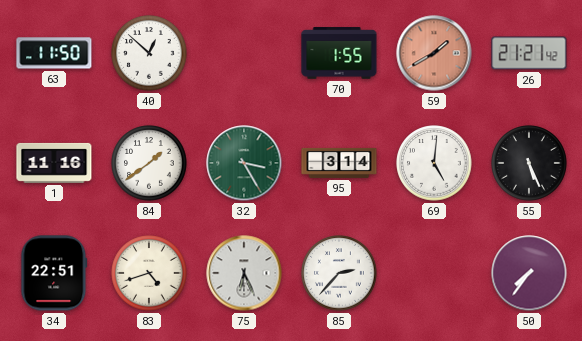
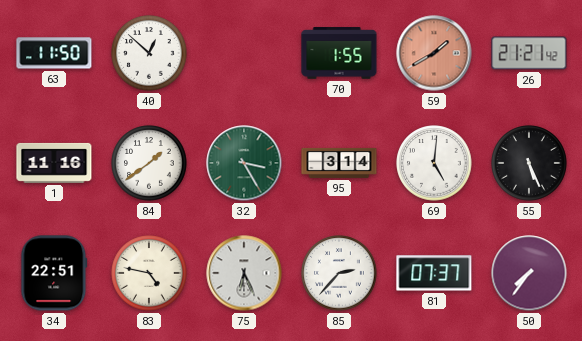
83: 4:42 -> 4:47
81: none -> 07:37
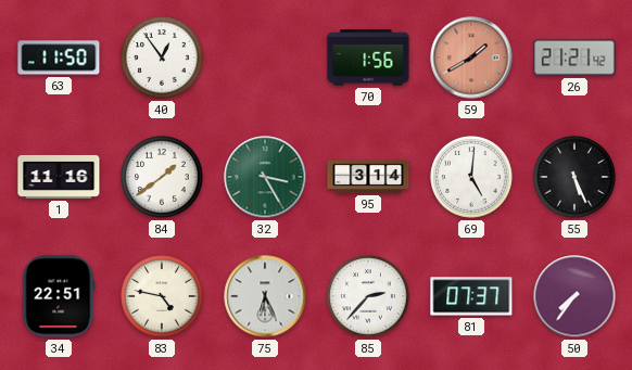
40: 12:52 -> 12:54
70: 1:55 -> 1:56
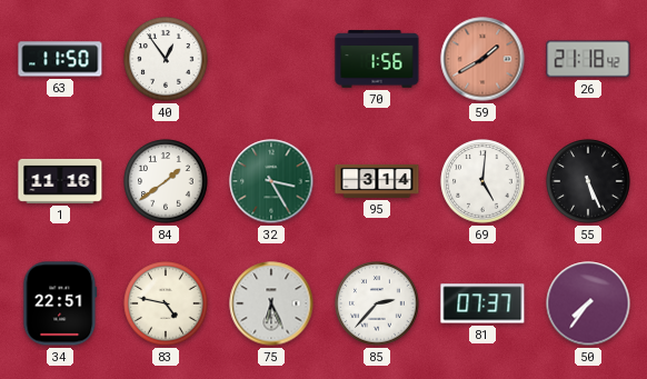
26: 21:21 -> 21:18
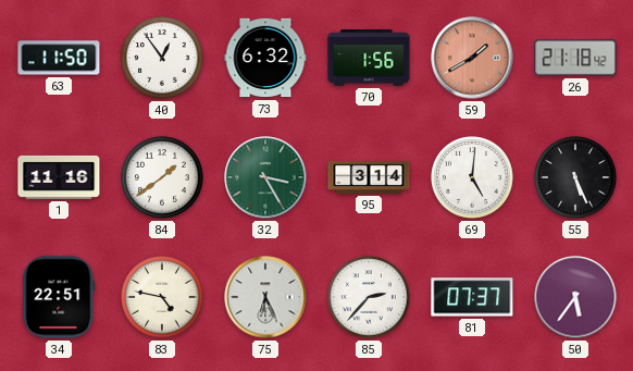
73: none -> 6:32
50: 7:36 -> 5:36
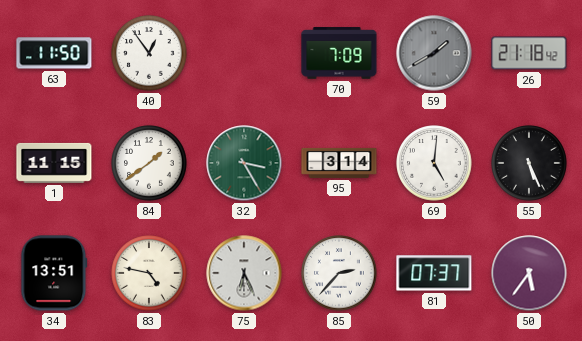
73: 6:32 -> none
70: 1:56 -> 7:09
59 dial: salmon -> grey
1: 11:16 -> 11:15
34: 22:51 -> 13:51
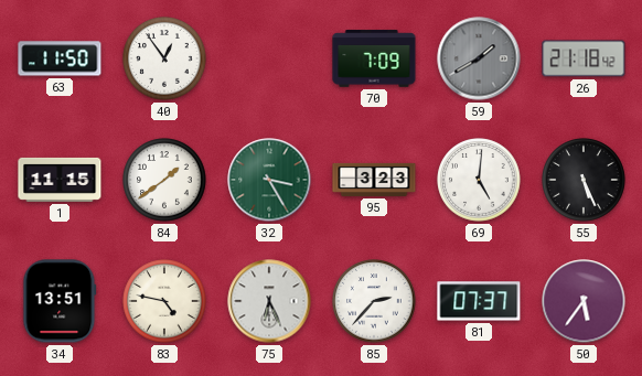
95: 3:14 -> 3:23
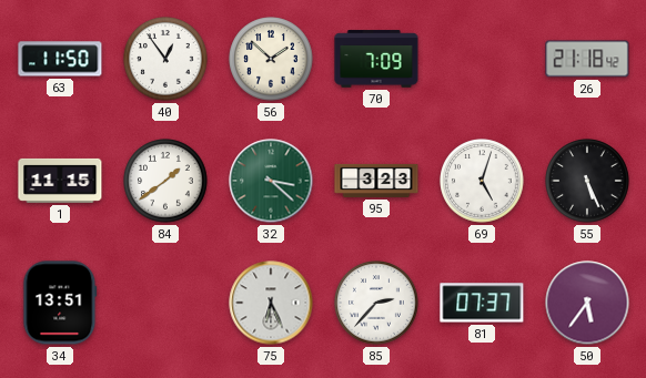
56: none -> 1:52
59: 1:40 -> none
32: 3:25 -> 3:22
69: 5:01 -> 5:03
83: 4:47 -> none
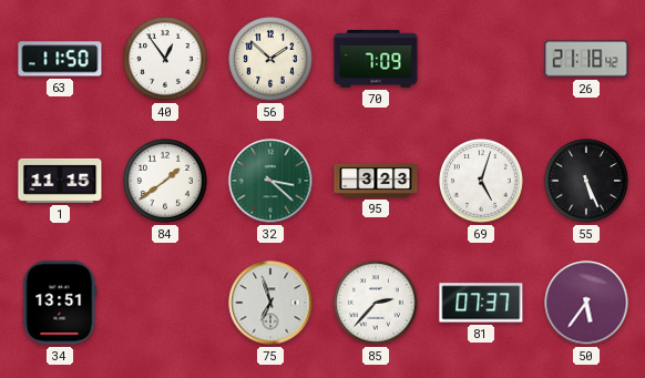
75: 6:26 -> 6:57
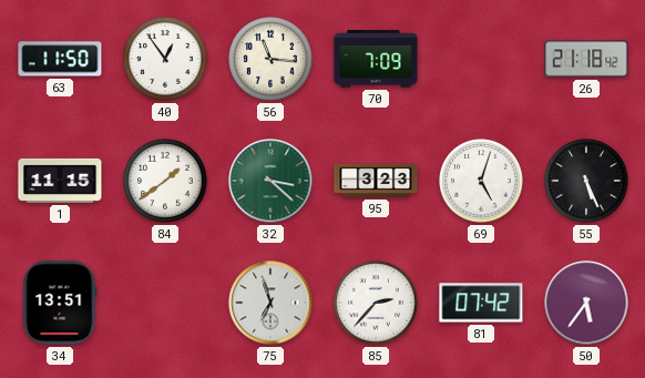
56: 1:52 -> 11:16
81: 07:37 -> 07:42
